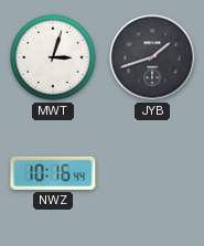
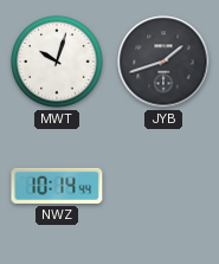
MWT: 3:03 -> 10:03
NWZ: 10:16 -> 10:14
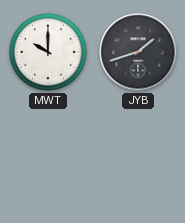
MWT: 10:03 -> 10:00
NWZ: 10:14 -> none
